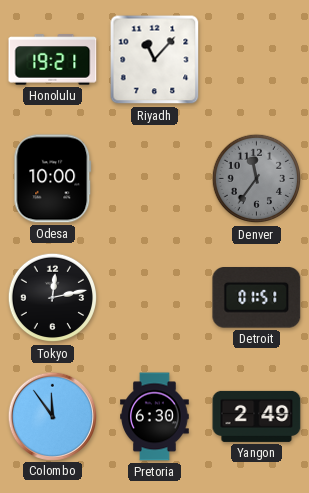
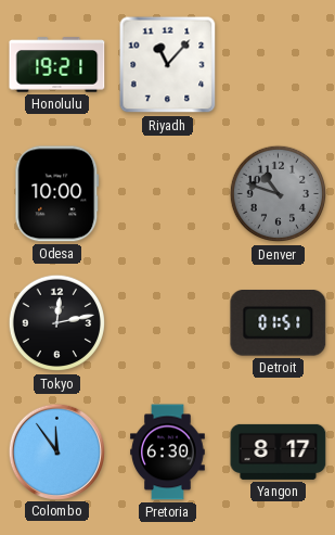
Denver: 11:36 -> 10:48
Yangon: 2:49 -> 8:17
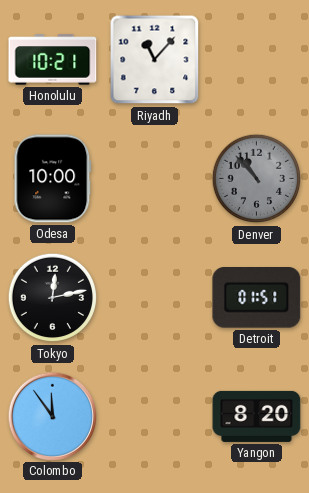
Honolulu: 19:21 -> 10:21
Denver: 10:48 -> 10:53
Pretoria: 6:30 -> none
Yangon: 8:17 -> 8:20
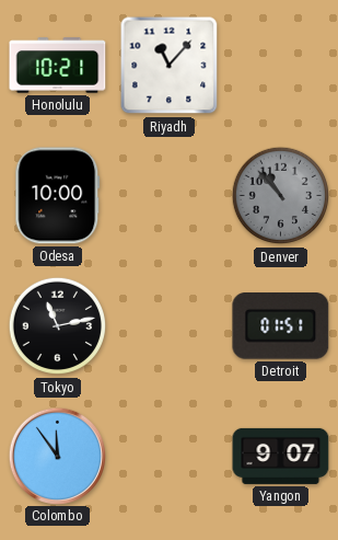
Tokyo: 12:13 -> 11:13
Yangon: 8:20 -> 9:07
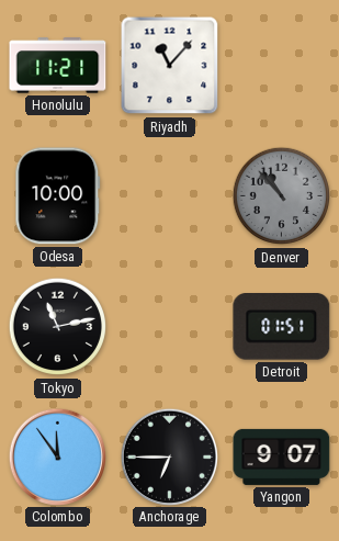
Honolulu: 10:21 -> 11:21
Anchorage: none -> 6:45
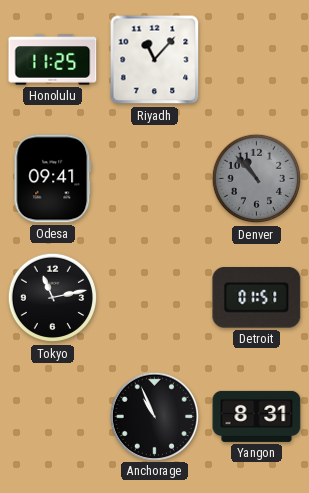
Honolulu: 11:21 -> 11:25
Odesa: 10:00 -> 09:41
Colombo: 11:54 -> none
Anchorage: 6:45 -> 10:56
Yangon: 9:07 -> 8:31
